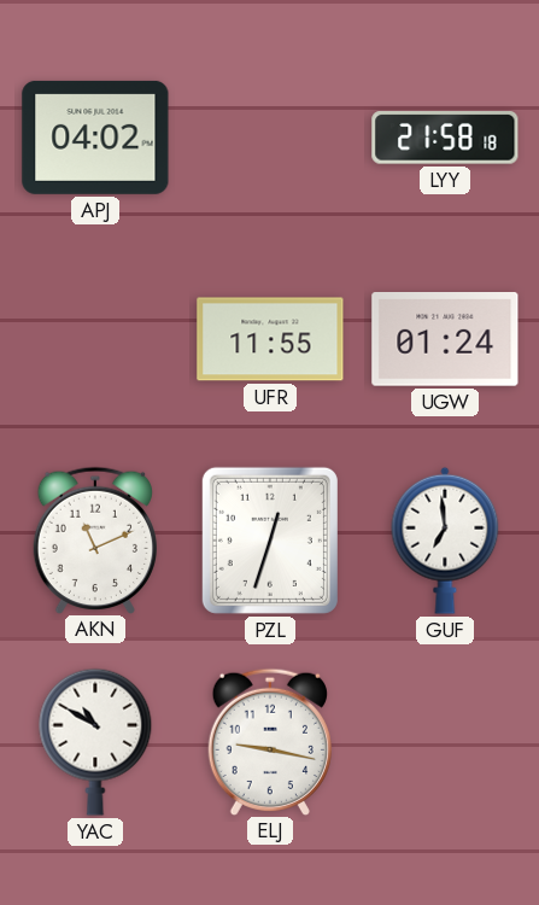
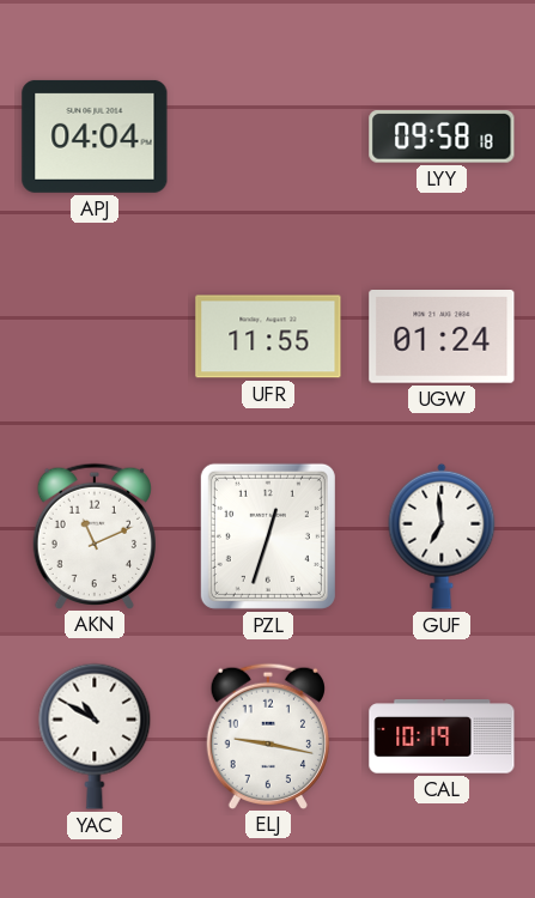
APJ: 04:02 -> 04:04
LYY: 21:58 -> 09:58
CAL: none -> 10:19
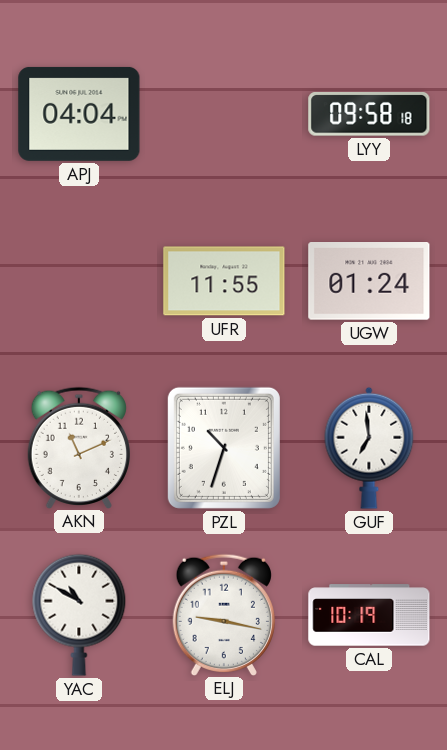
PZL: 12:33 -> 10:33
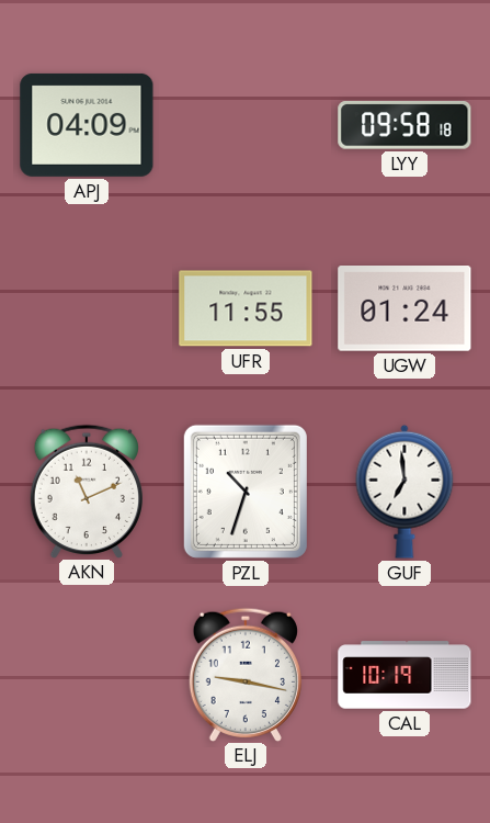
APJ: 04:04 -> 04:09
YAC: 10:50 -> none
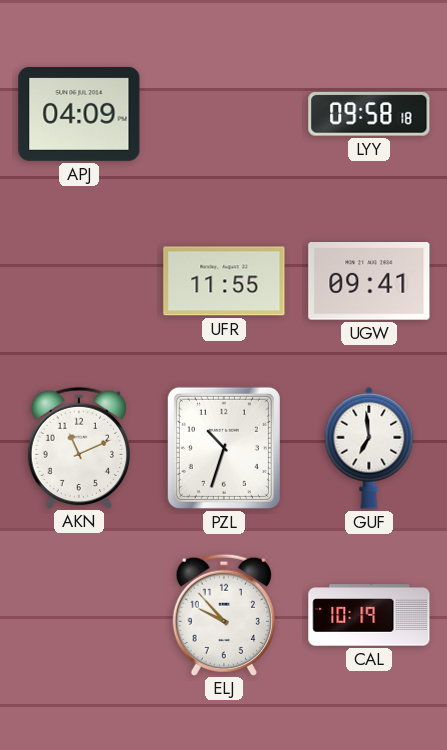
UGW: 01:24 -> 09:41
ELJ: 9:17 -> 9:53
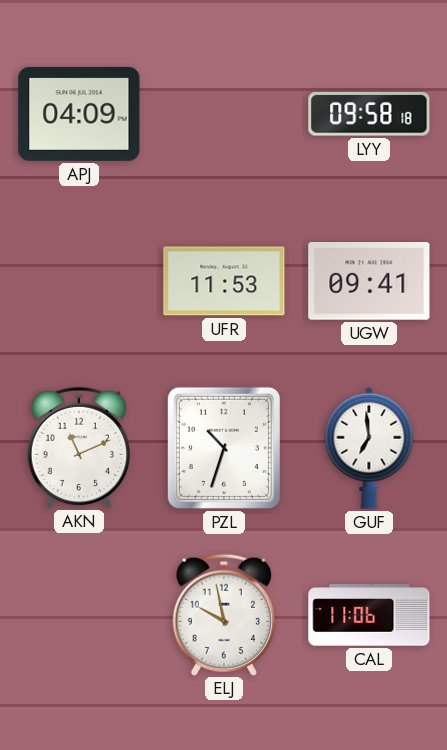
UFR: 11:55 -> 11:53
ELJ: 9:53 -> 9:58
CAL: 10:19 -> 11:06
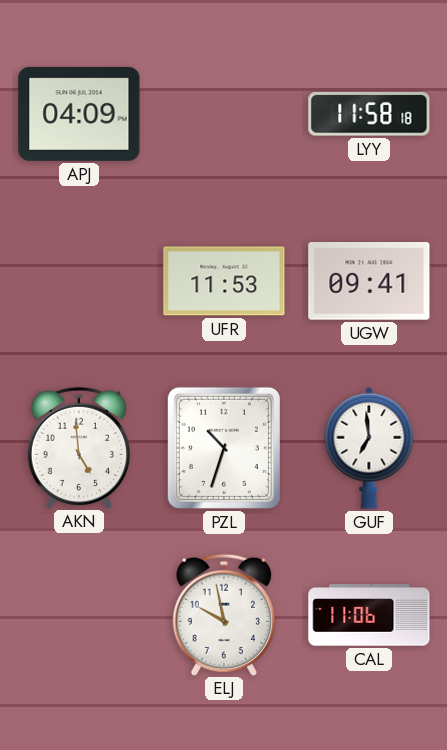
LYY: 09:58 -> 11:58
AKN: 11:11 -> 4:59
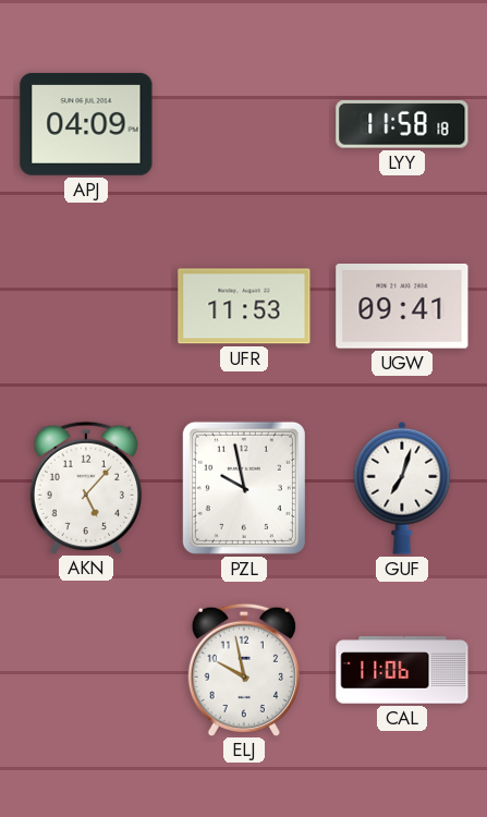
AKN: 4:59 -> 5:07
PZL: 10:33 -> 9:58
GUF: 6:59 -> 7:03
